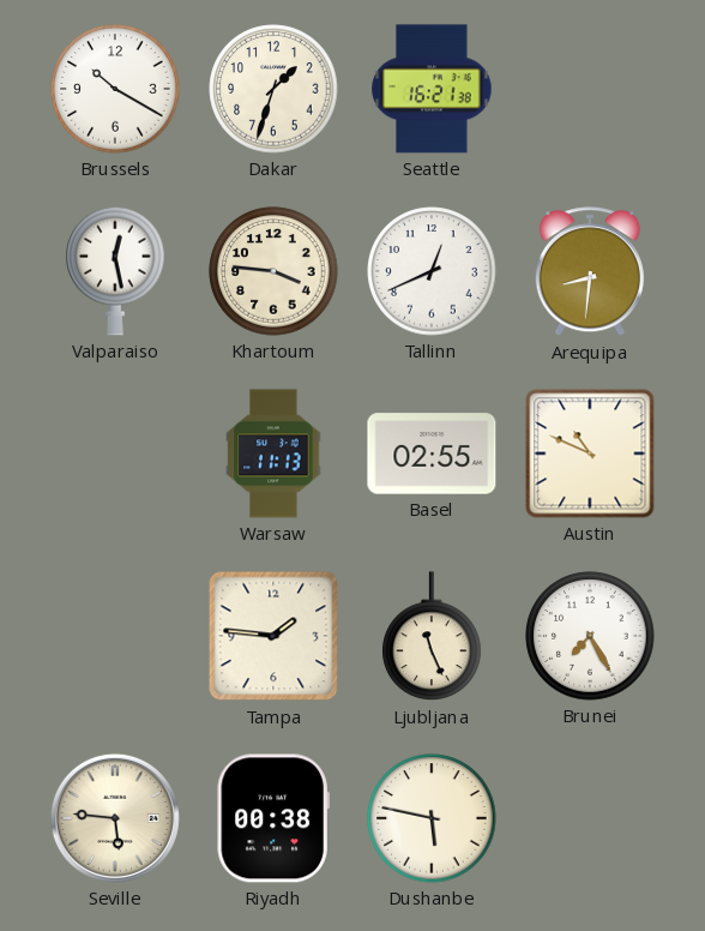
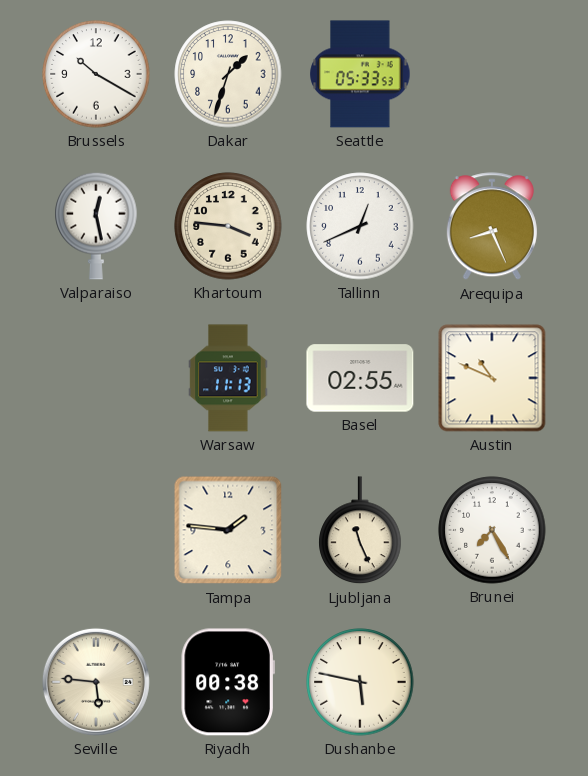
Seattle: 16:21 -> 05:33
Arequipa: 8:31 -> 8:26
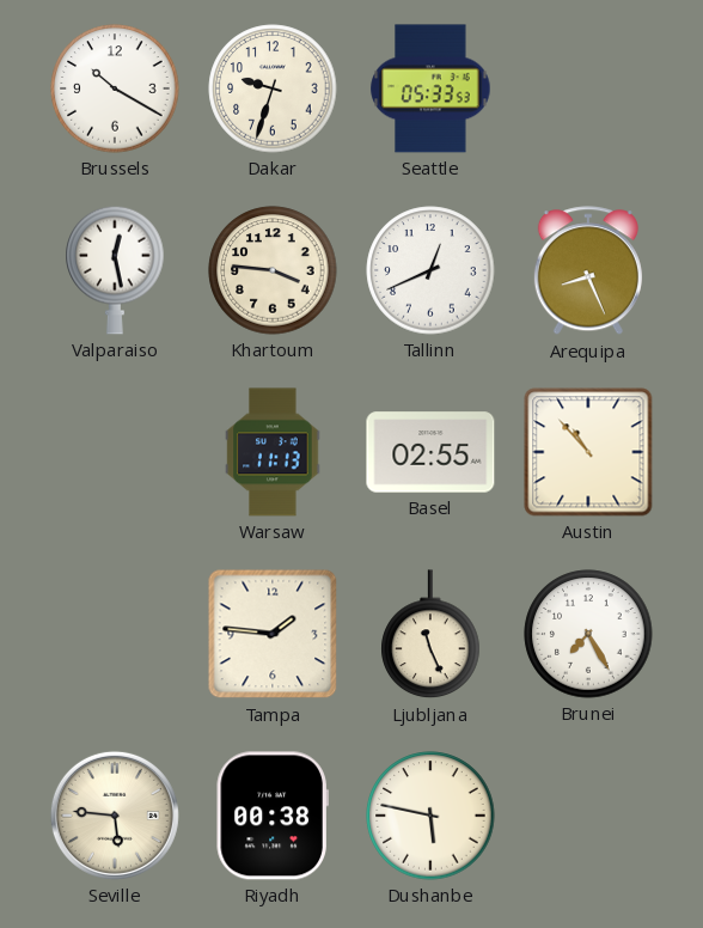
Dakar: 1:33 -> 9:33
Austin: 10:49 -> 10:53
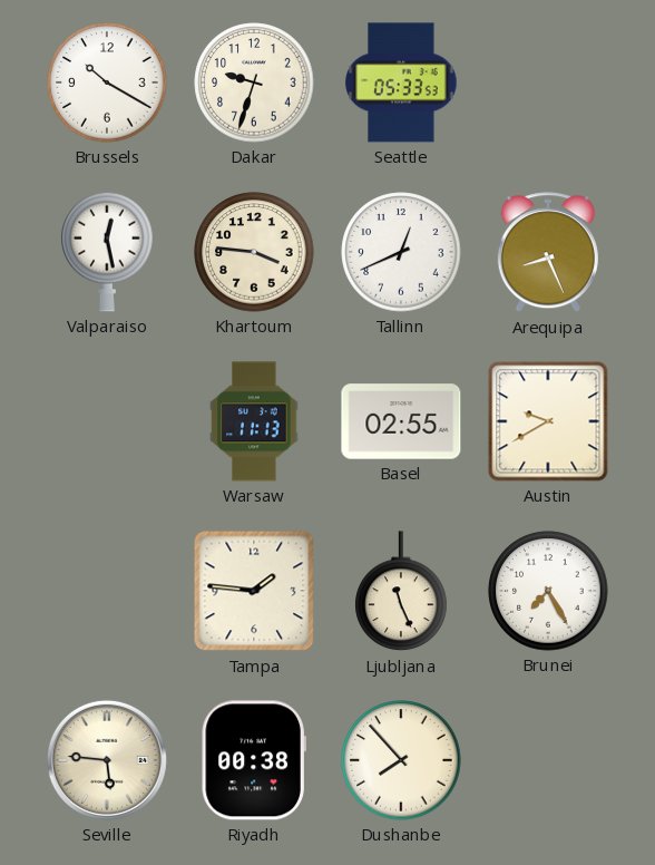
Austin: 10:53 -> 9:40
Dushanbe: 5:47 -> 7:53
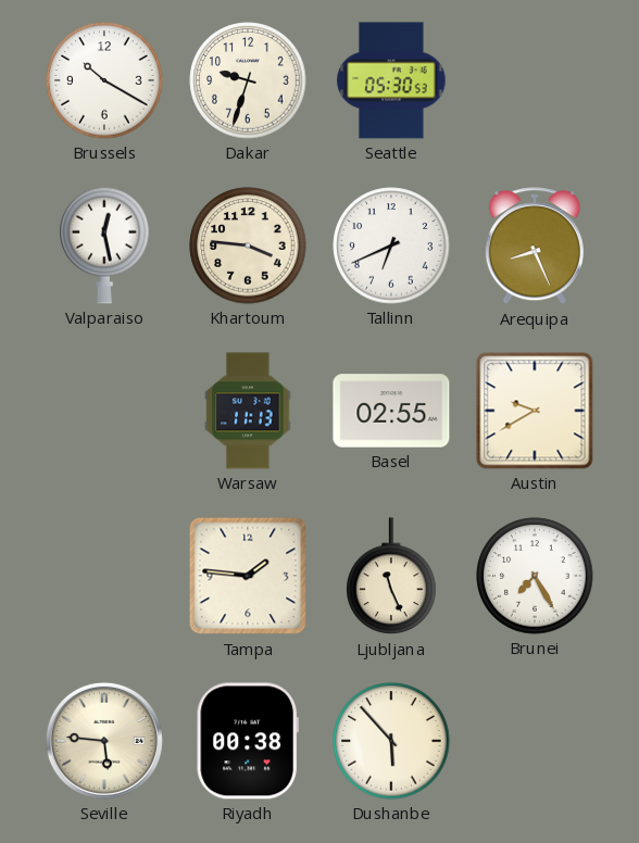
Seattle: 05:33 -> 05:30
Tallinn: 12:41 -> 6:41
Dushanbe: 7:53 -> 5:53
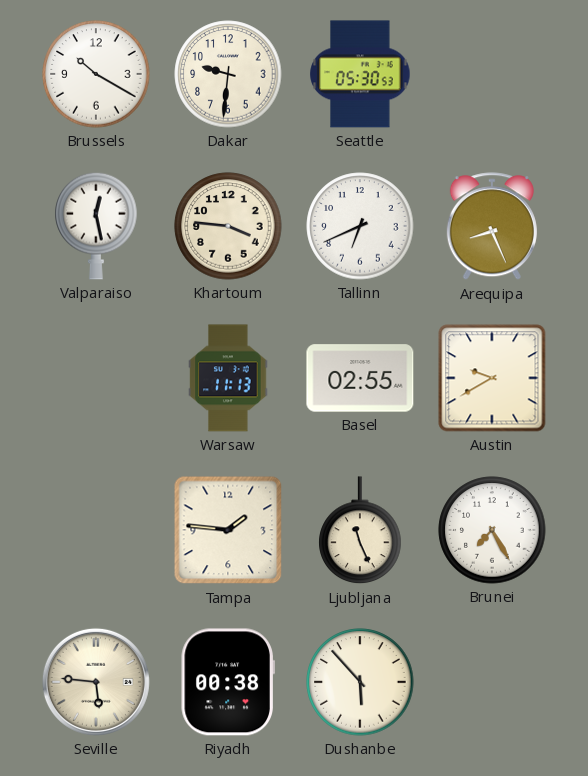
Dakar: 9:33 -> 9:31
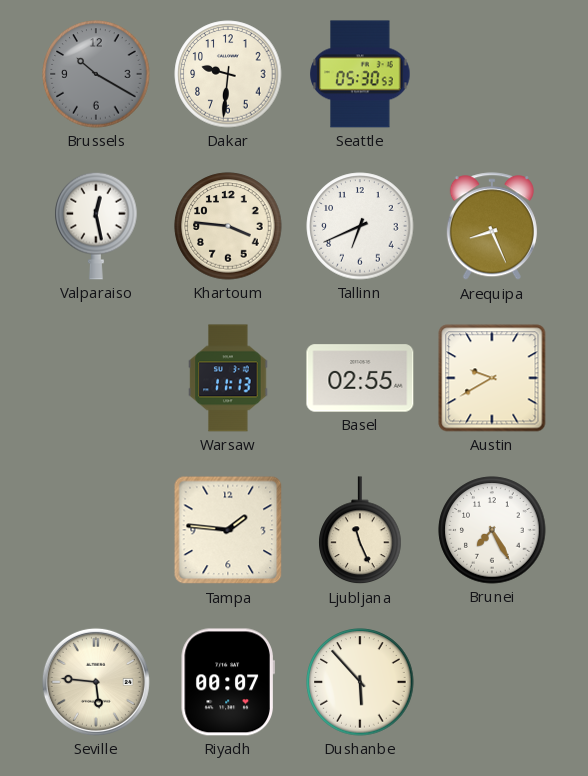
Brussels dial: white -> grey
Riyadh: 00:38 -> 00:07
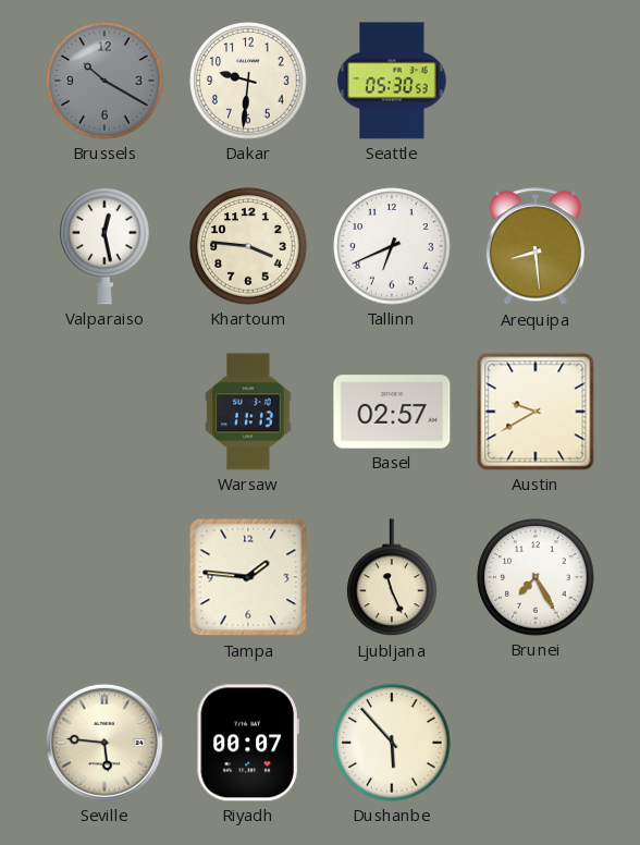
Arequipa: 8:26 -> 8:29
Basel: 02:55 -> 02:57
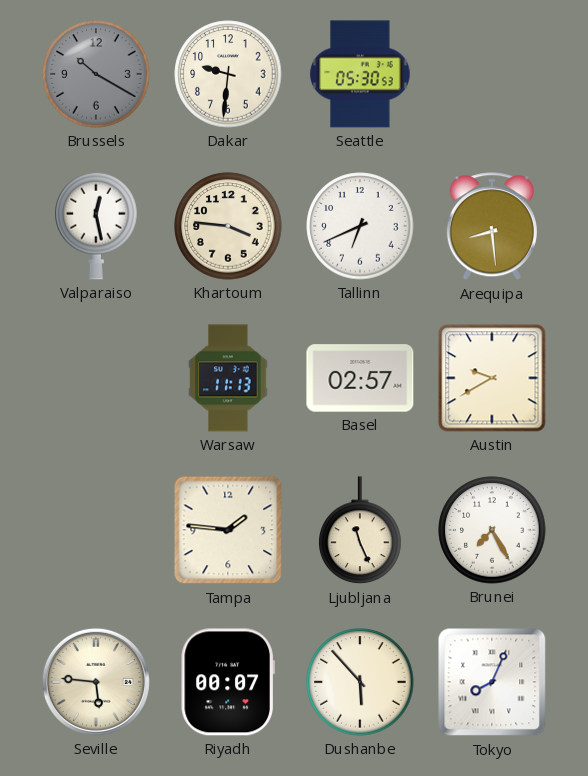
Tokyo: none -> 8:04
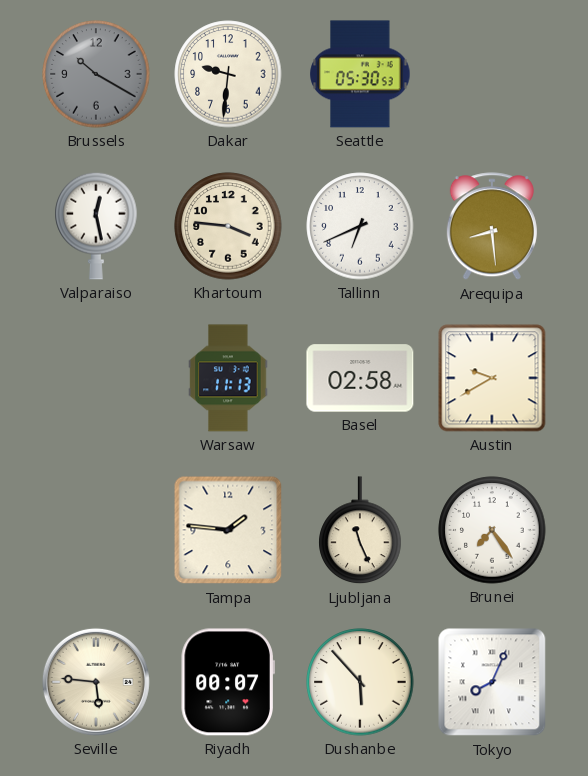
Basel: 02:57 -> 02:58
Brunei: 7:25 -> 7:24
